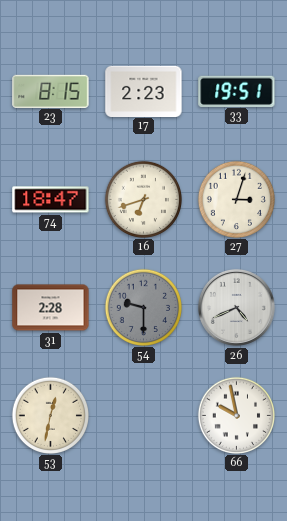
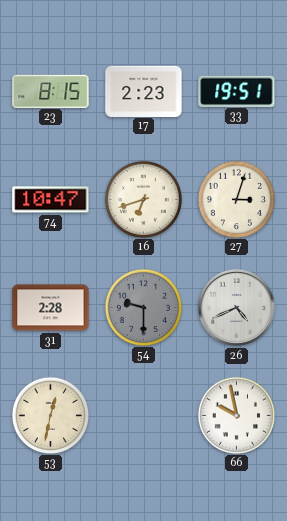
74: 18:47 -> 10:47
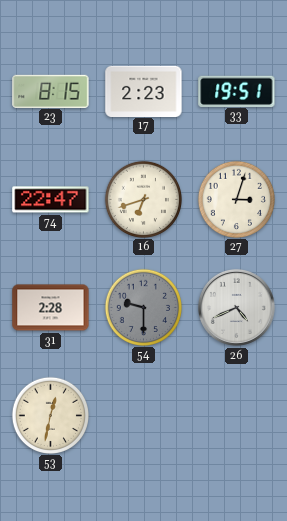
74: 10:47 -> 22:47
66: 9:58 -> none
